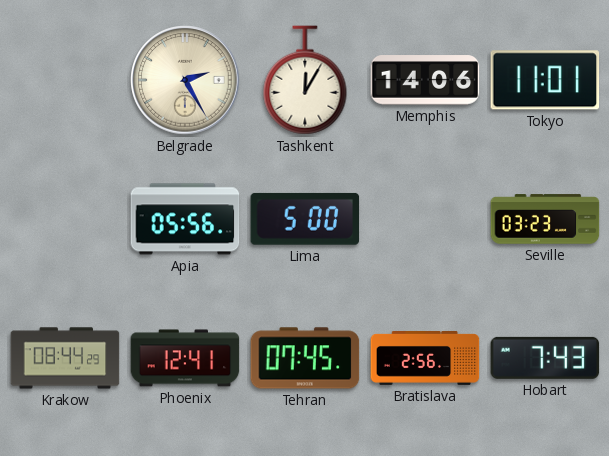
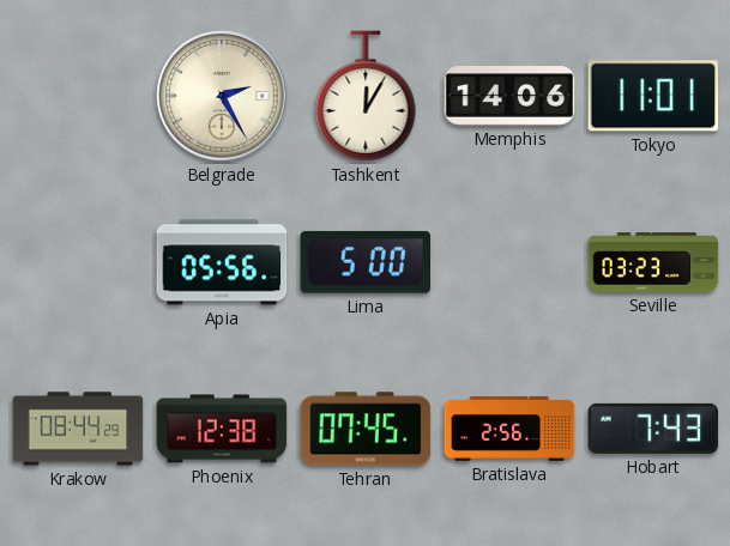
Phoenix: 12:41 -> 12:38
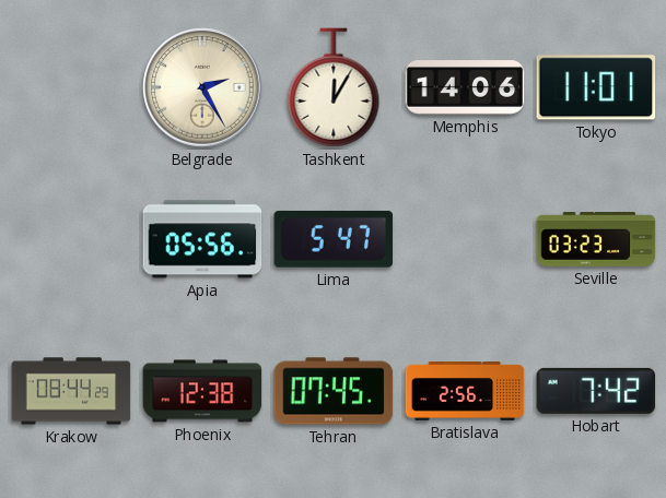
Lima: 5:00 -> 5:47
Hobart: 7:43 -> 7:42
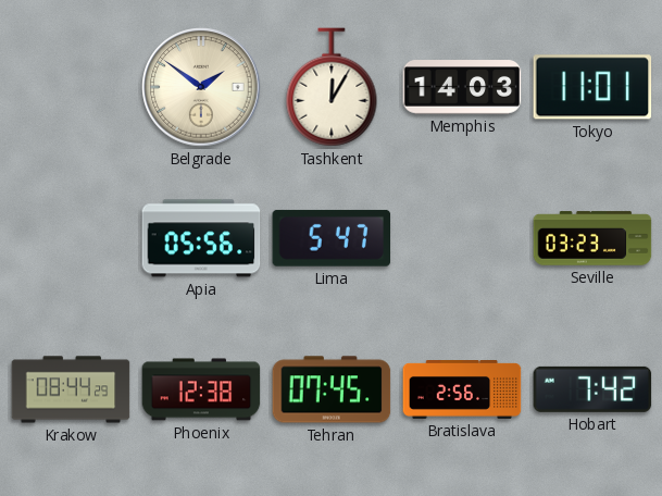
Belgrade: 2:25 -> 1:51
Memphis: 14:06 -> 14:03
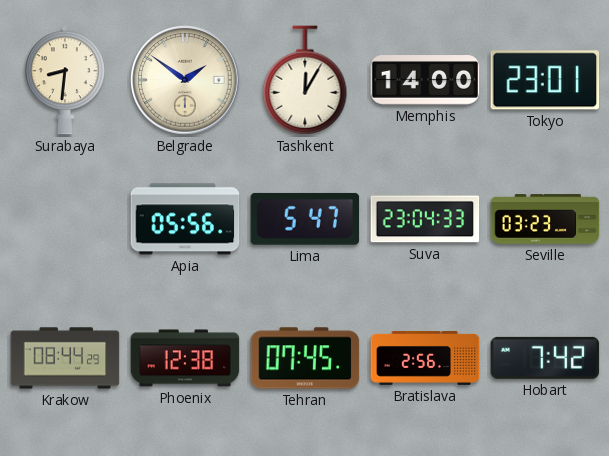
Surabaya: none -> 8:31
Memphis: 14:03 -> 14:00
Tokyo: 11:01 -> 23:01
Suva: none -> 23:04
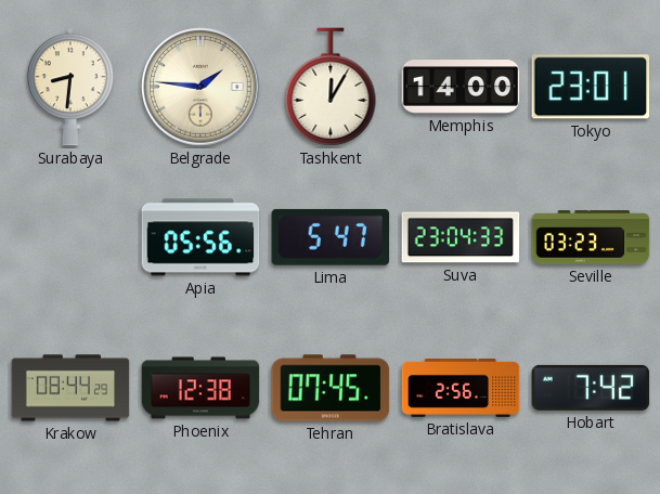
Belgrade: 1:51 -> 1:46
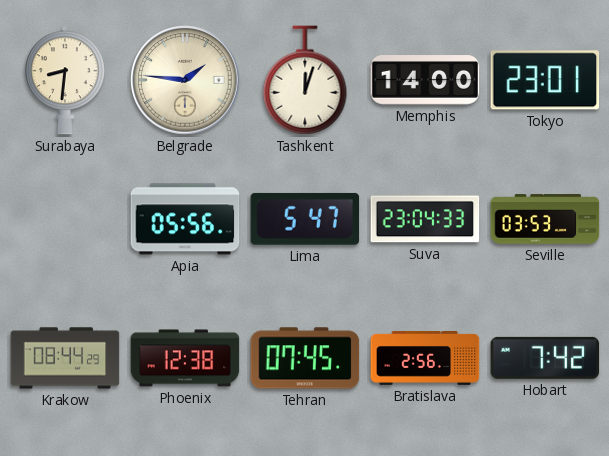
Tashkent: 12:05 -> 12:03
Seville: 03:23 -> 03:53
